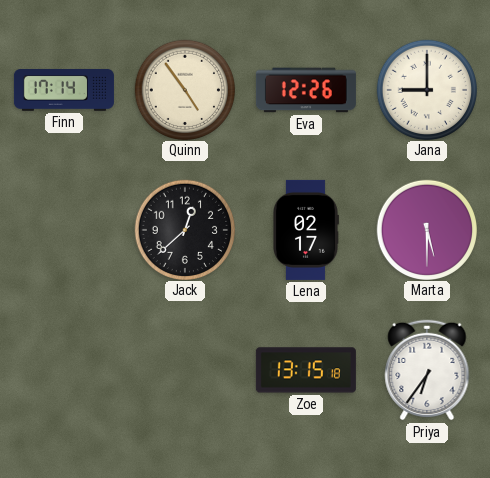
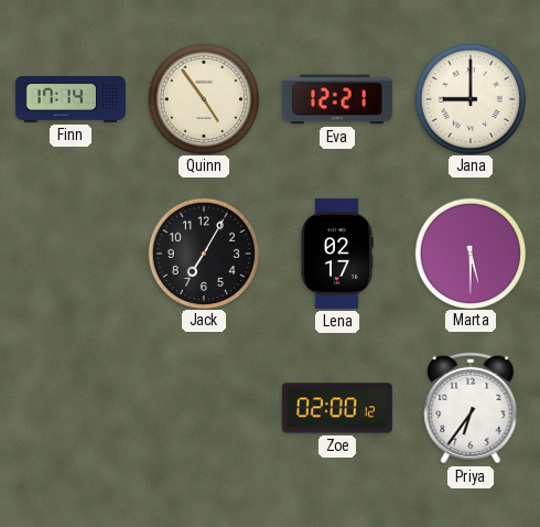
Eva: 12:26 -> 12:21
Jack: 12:38 -> 7:05
Zoe: 13:15 -> 02:00
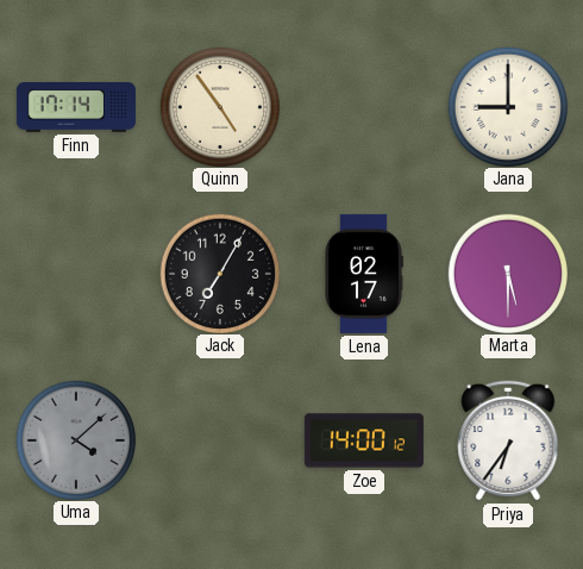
Eva: 12:21 -> none
Uma: none -> 4:08
Zoe: 02:00 -> 14:00
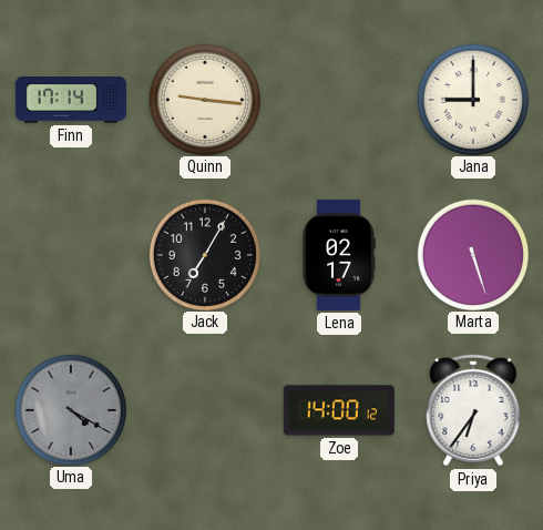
Quinn: 4:54 -> 9:16
Marta: 5:30 -> 5:27
Uma: 4:08 -> 4:20
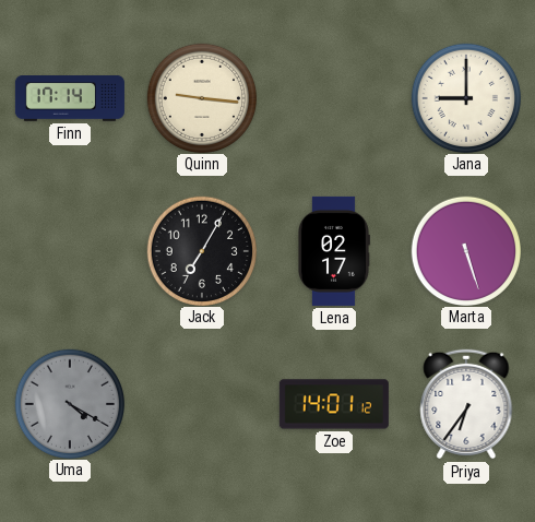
Zoe: 14:00 -> 14:01
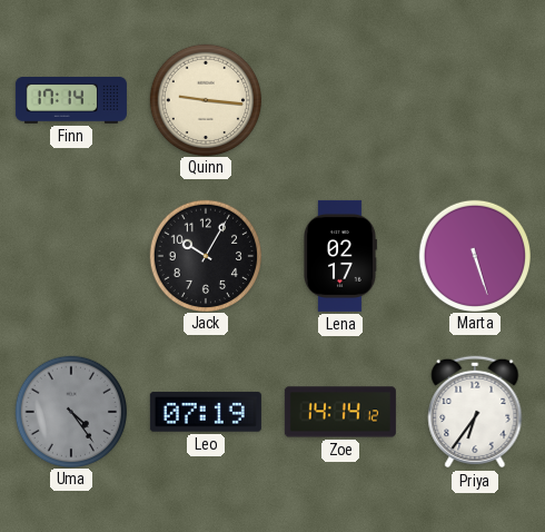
Jana: 9:00 -> none
Jack: 7:05 -> 10:05
Uma: 4:20 -> 4:24
Leo: none -> 07:19
Zoe: 14:01 -> 14:14
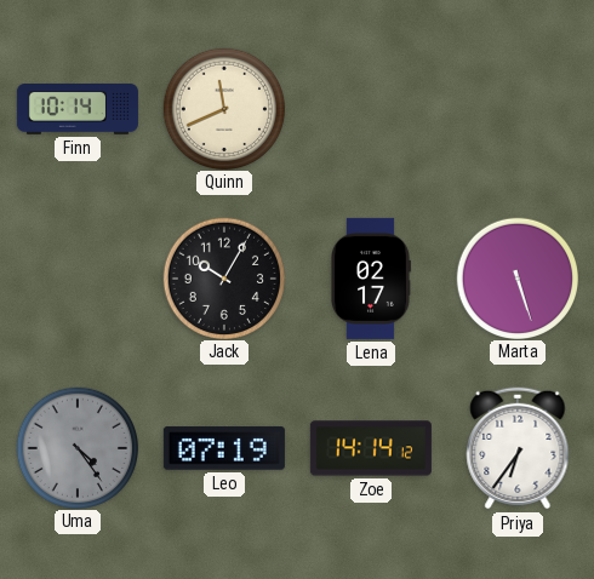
Finn: 17:14 -> 10:14
Quinn: 9:16 -> 11:41
